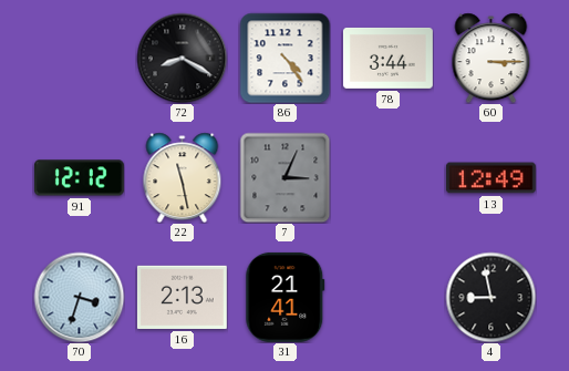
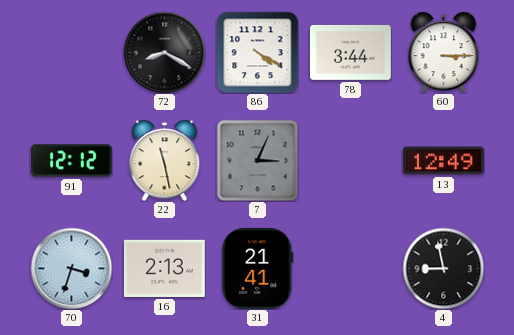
86: 4:24 -> 4:20
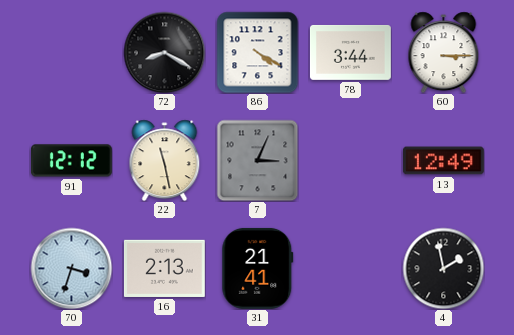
4: 8:58 -> 1:58
